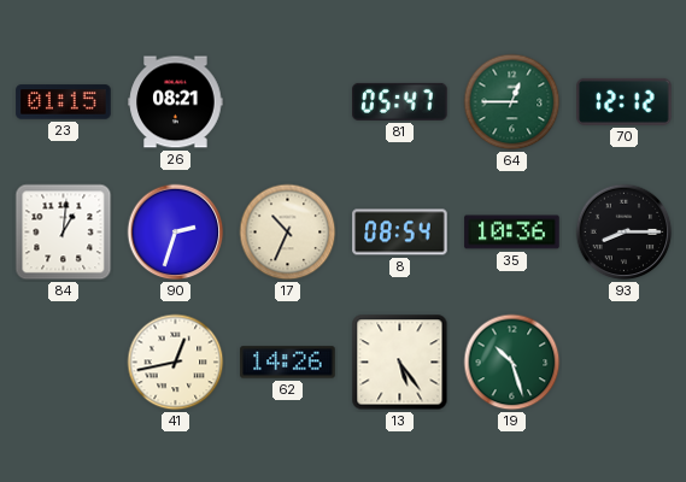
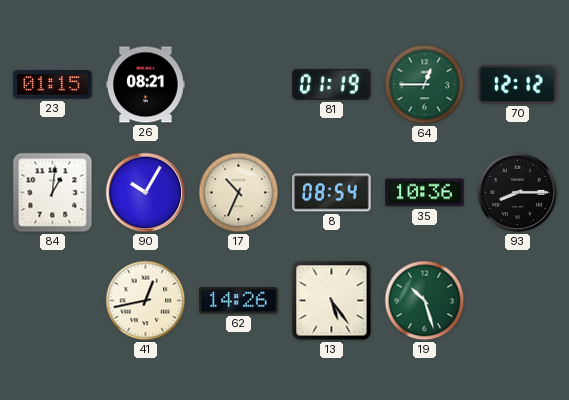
81: 05:47 -> 01:19
90: 2:33 -> 10:05
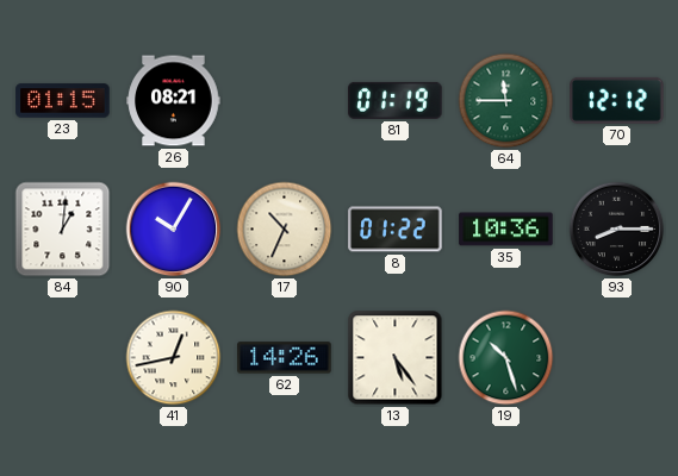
64: 12:45 -> 11:45
8: 08:54 -> 01:22
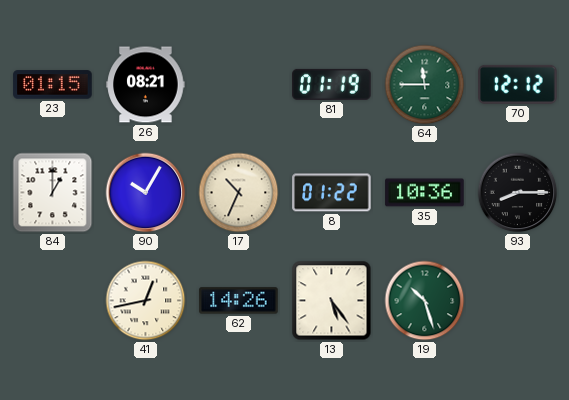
84: 1:01 -> 1:00
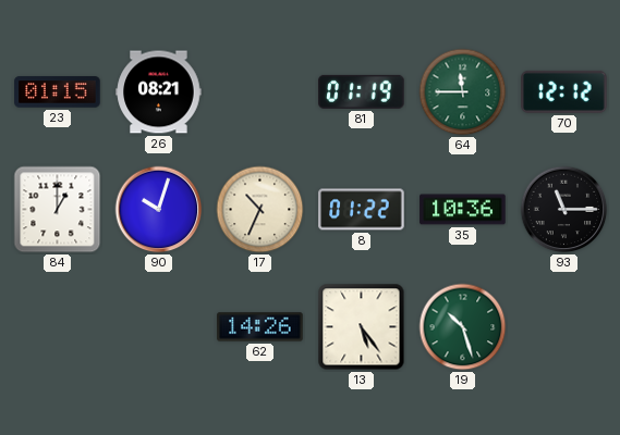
90: 10:05 -> 10:03
93: 8:15 -> 11:15
41: 12:43 -> none
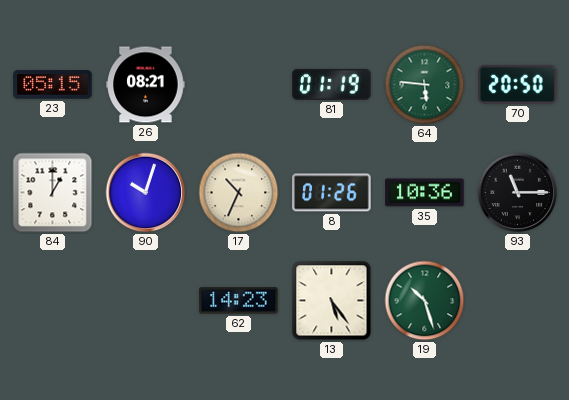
23: 01:15 -> 05:15
64: 11:45 -> 5:46
70: 12:12 -> 20:50
8: 01:22 -> 01:26
62: 14:26 -> 14:23
